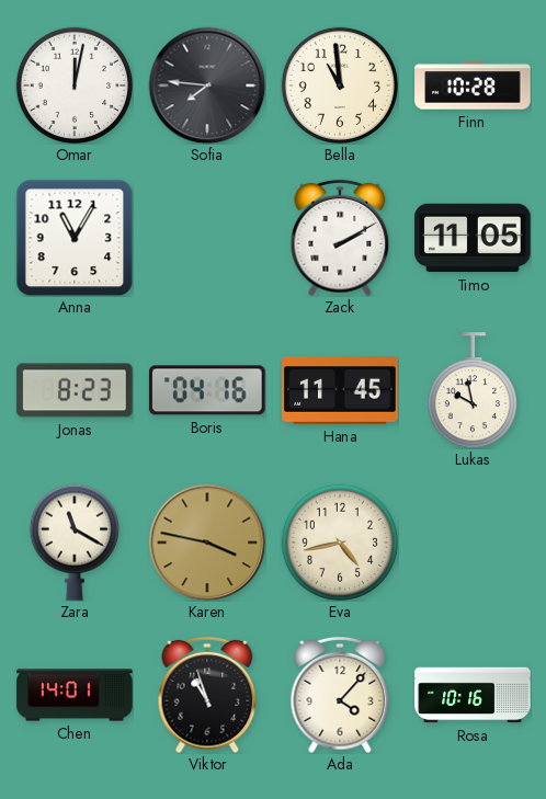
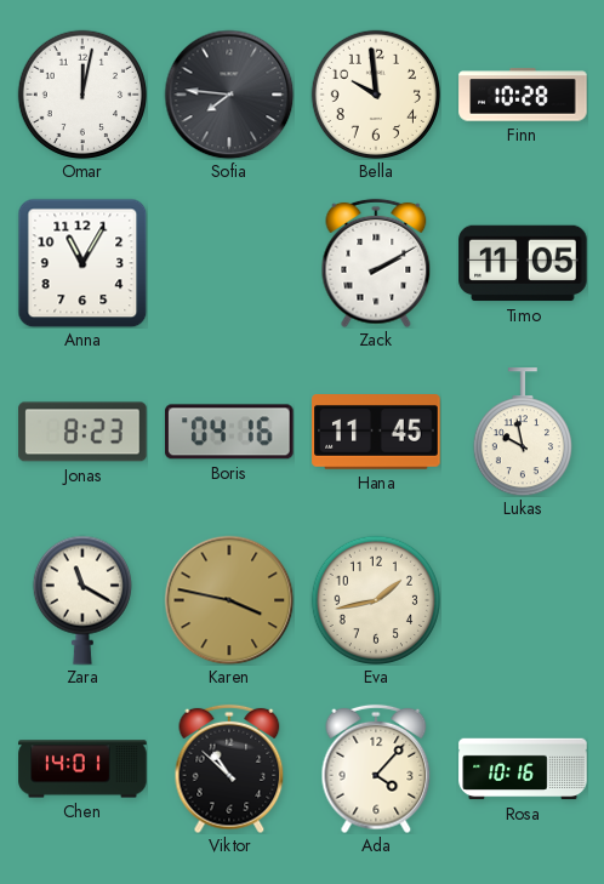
Bella: 10:59 -> 9:59
Eva: 4:43 -> 1:43
Viktor: 10:57 -> 10:52
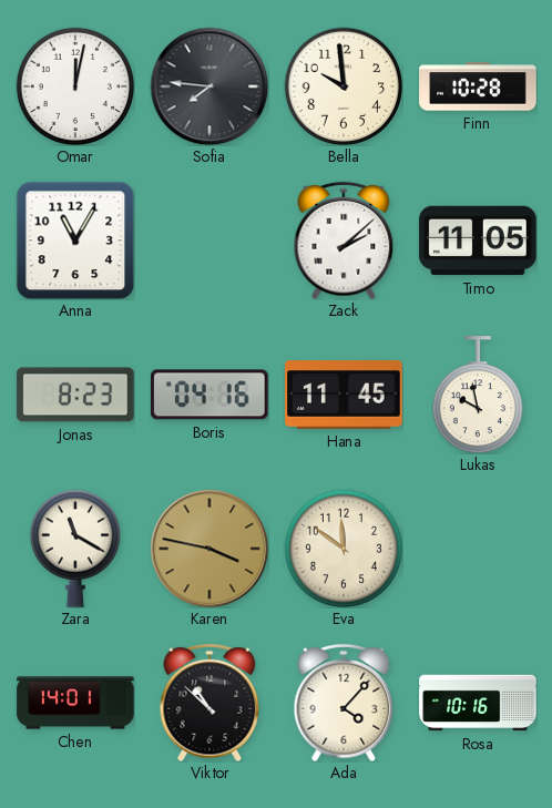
Zack: 2:10 -> 2:08
Eva: 1:43 -> 11:51
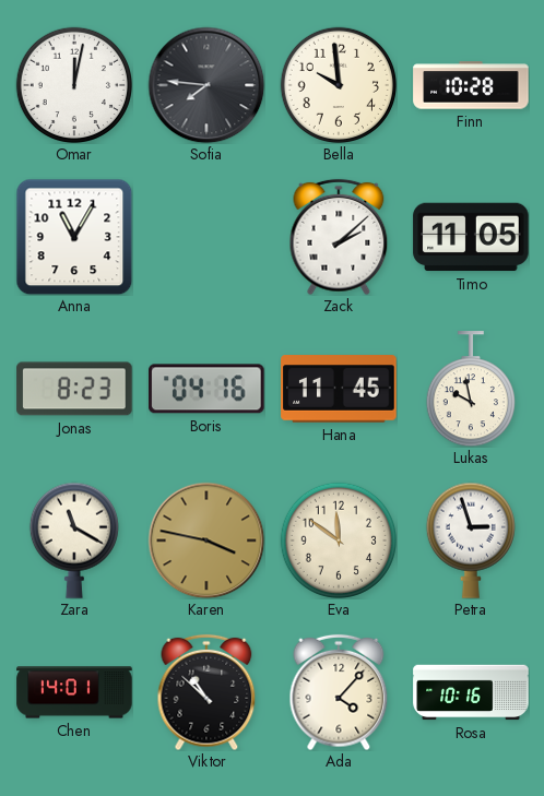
Petra: none -> 2:57
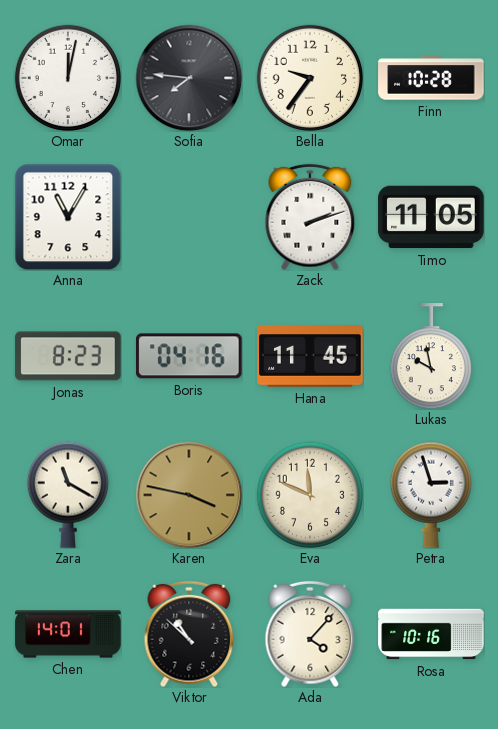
Bella: 9:59 -> 9:36
Zack: 2:08 -> 2:12
Eva: 11:51 -> 11:49
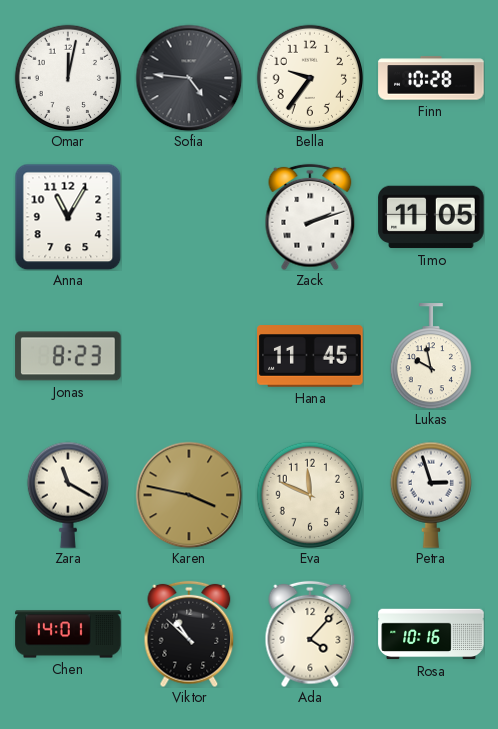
Sofia: 7:46 -> 4:46
Boris: 04:16 -> none
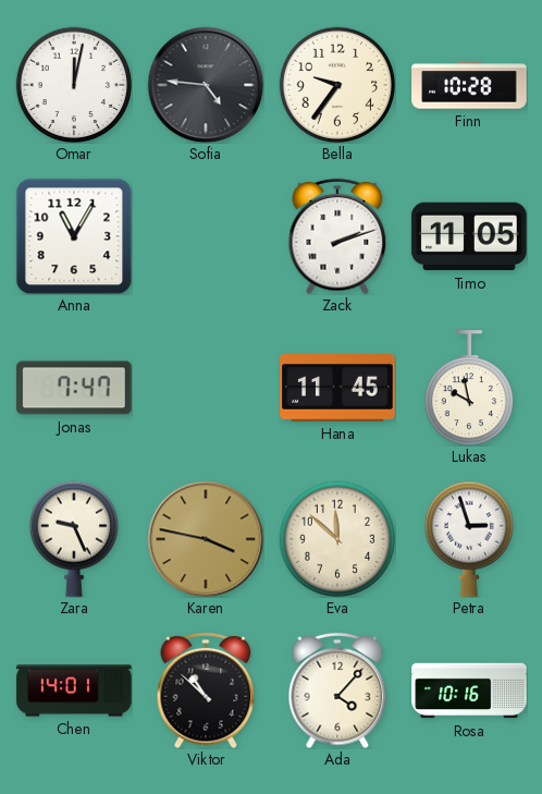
Jonas: 8:23 -> 7:47
Zara: 11:20 -> 9:26
Eva: 11:49 -> 11:52
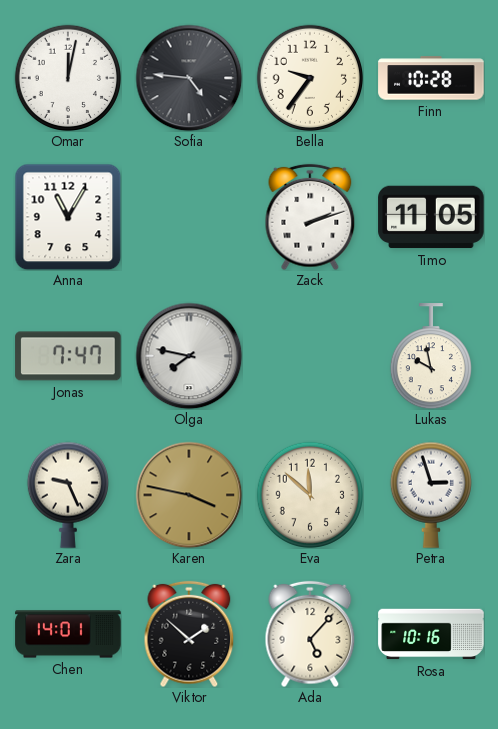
Olga: none -> 7:47
Hana: 11:45 -> none
Viktor: 10:52 -> 1:52
Ada: 4:07 -> 5:07
